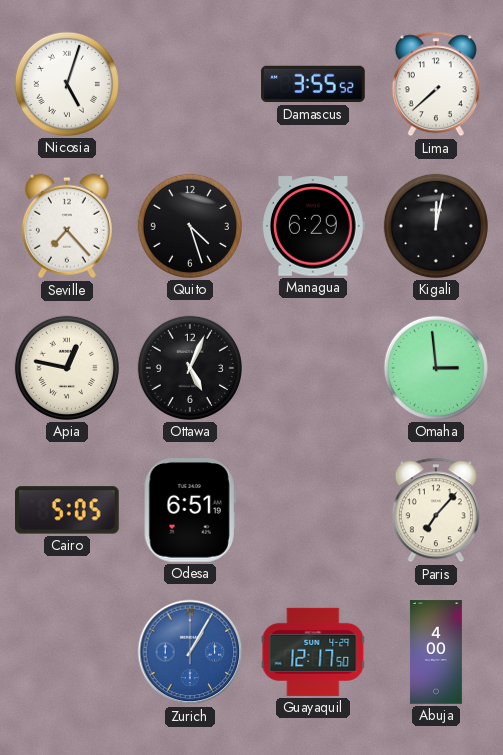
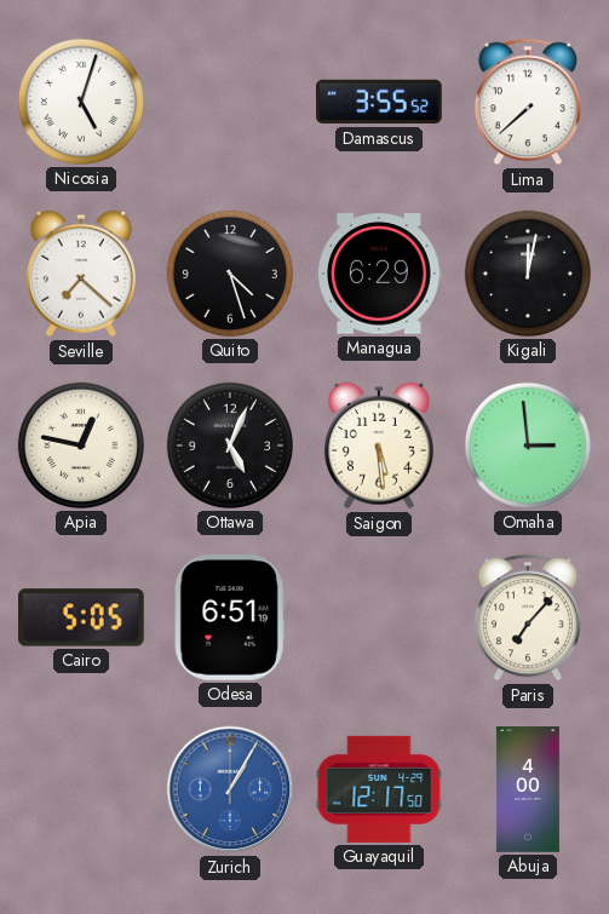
Seville: 7:23 -> 7:22
Saigon: none -> 5:29
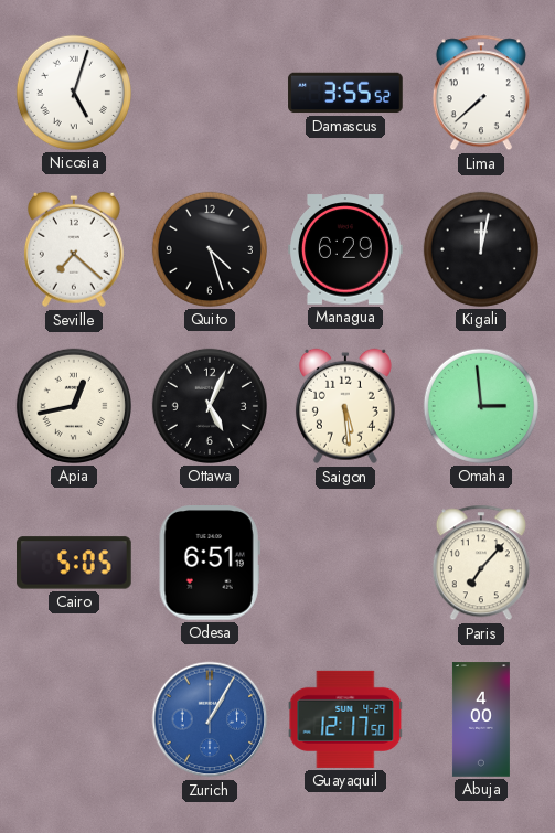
Apia: 12:47 -> 12:43
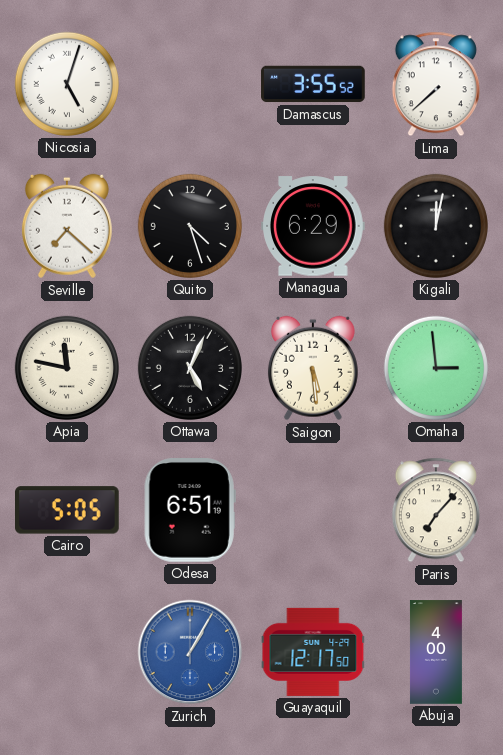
Apia: 12:43 -> 11:47
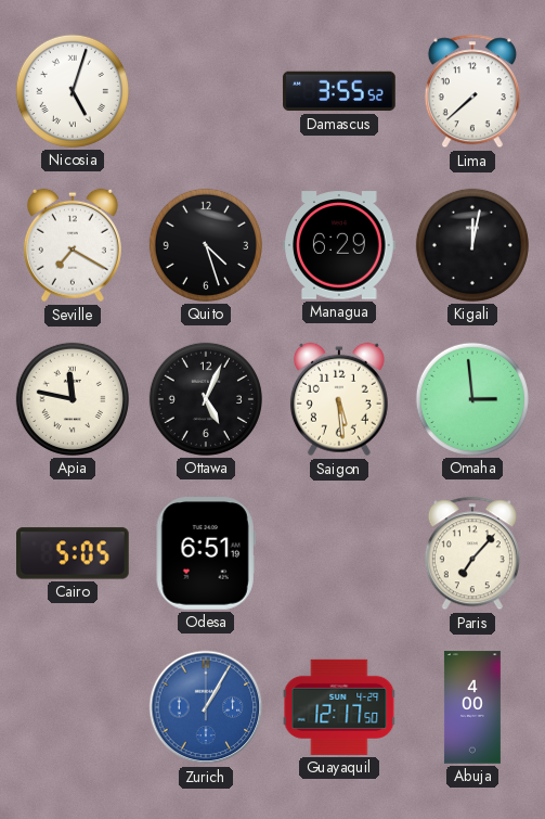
Seville: 7:22 -> 7:20
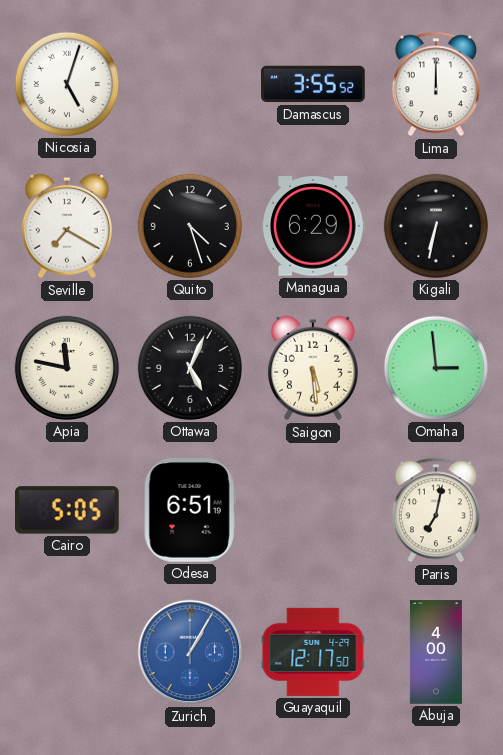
Lima: 7:38 -> 12:00
Kigali: 12:02 -> 6:32
Paris: 7:07 -> 7:02
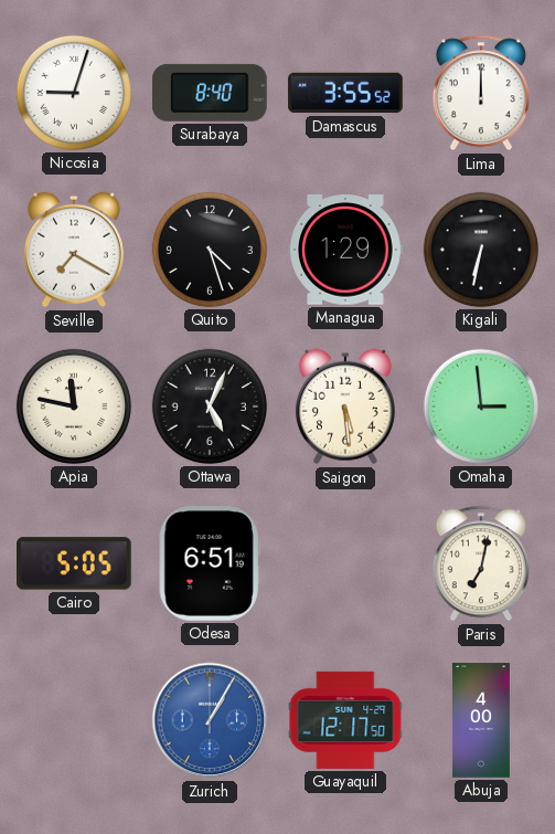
Nicosia: 5:03 -> 9:03
Surabaya: none -> 8:40
Managua: 6:29 -> 1:29
